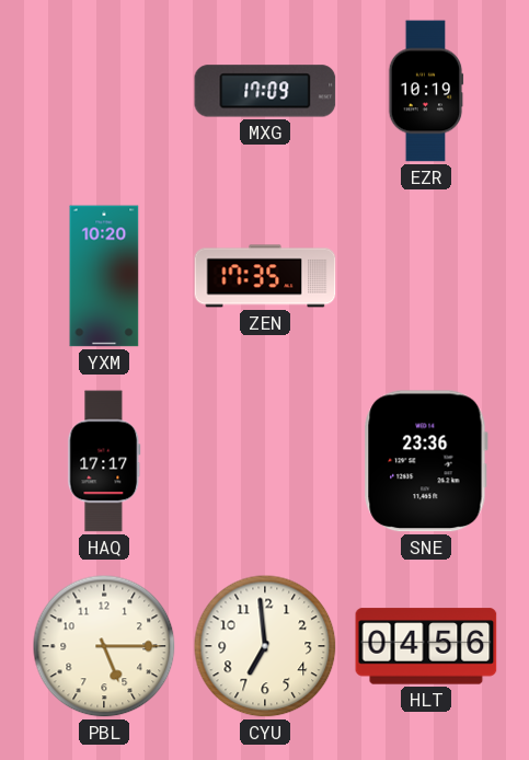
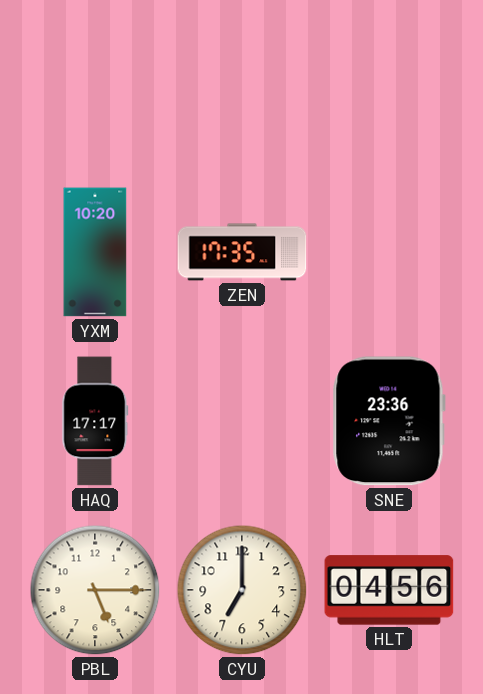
MXG: 17:09 -> none
EZR: 10:19 -> none
CYU: 6:59 -> 7:00
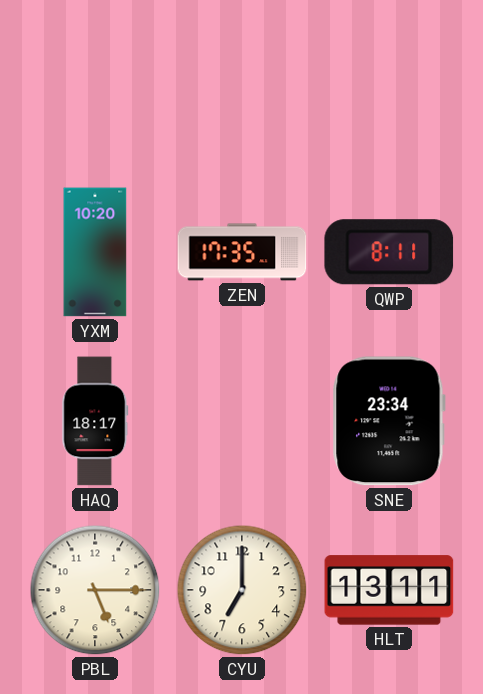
QWP: none -> 8:11
HAQ: 17:17 -> 18:17
SNE: 23:36 -> 23:34
HLT: 04:56 -> 13:11
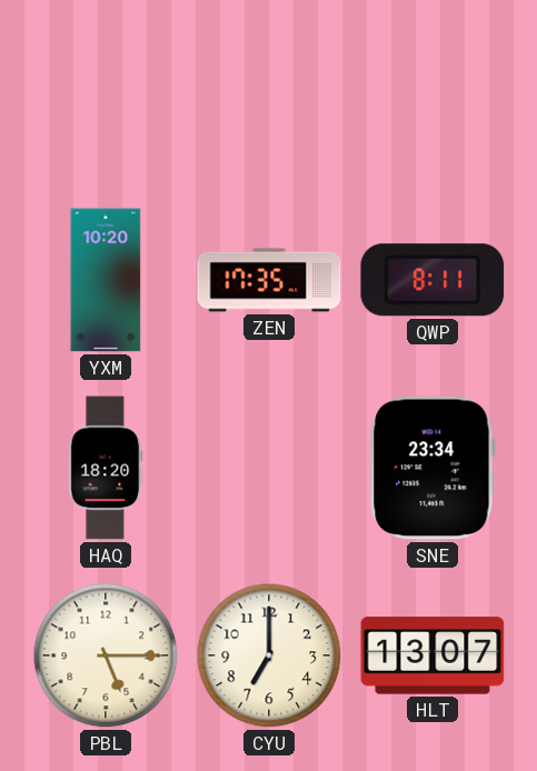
HAQ: 18:17 -> 18:20
HLT: 13:11 -> 13:07
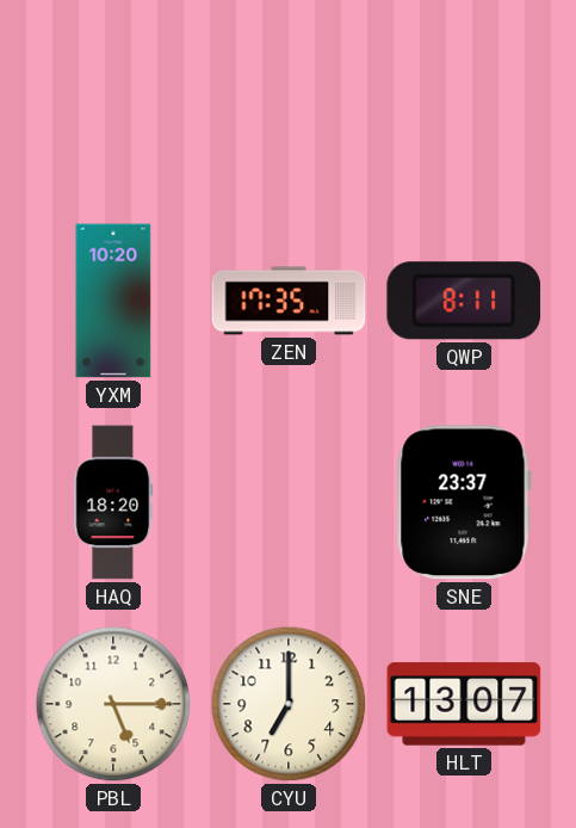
SNE: 23:34 -> 23:37
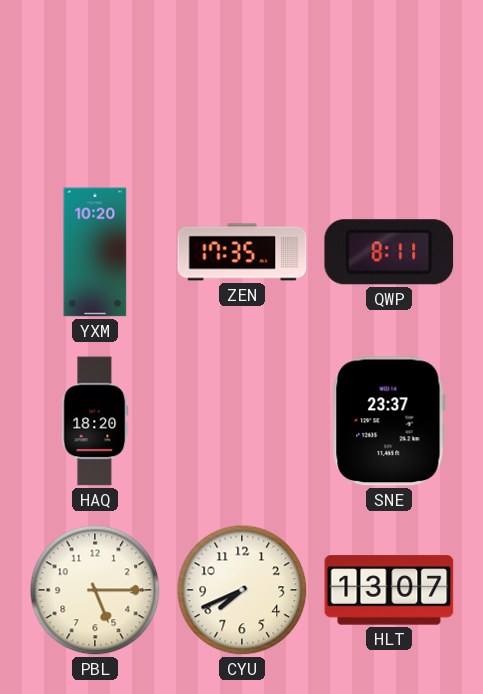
CYU: 7:00 -> 7:41
